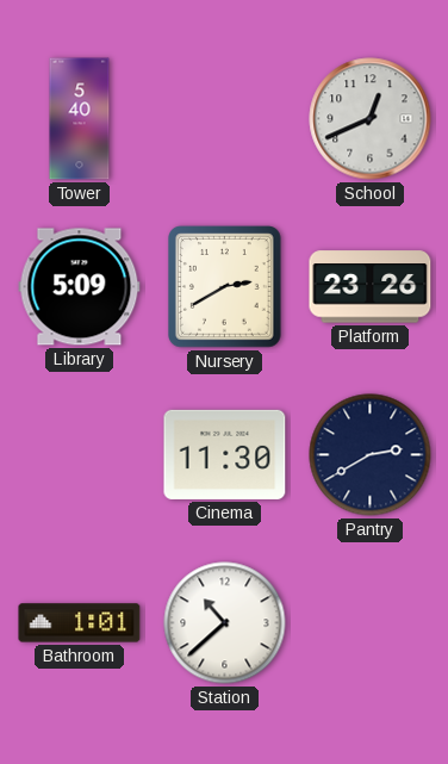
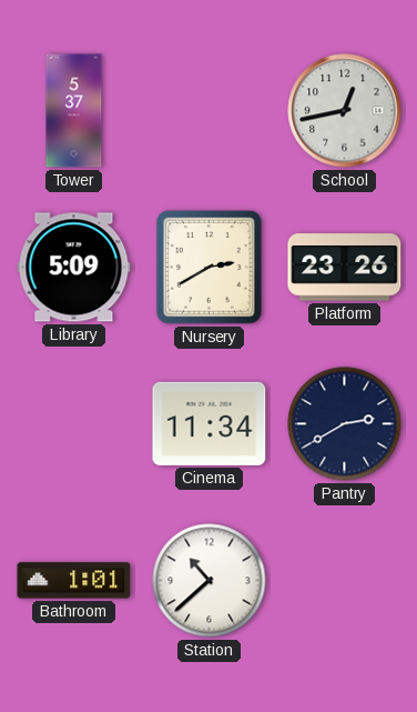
Tower: 5:40 -> 5:37
School: 12:41 -> 12:43
Cinema: 11:30 -> 11:34
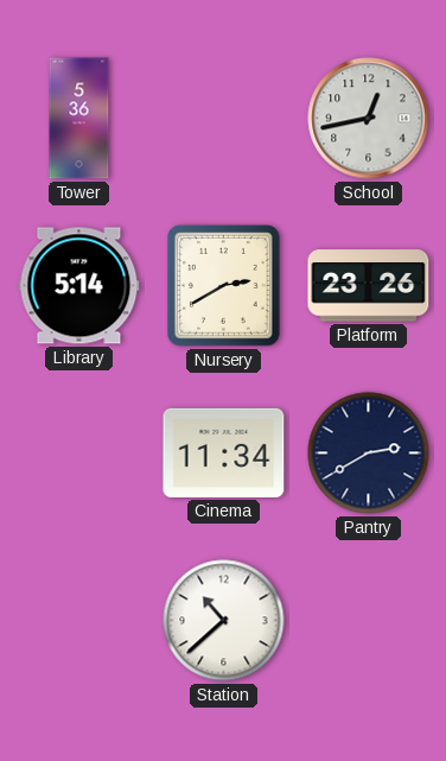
Tower: 5:37 -> 5:36
Library: 5:09 -> 5:14
Bathroom: 1:01 -> none
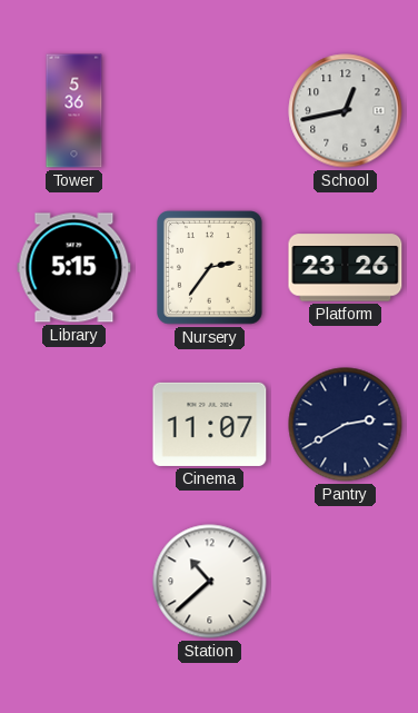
Library: 5:14 -> 5:15
Nursery: 2:40 -> 2:36
Cinema: 11:34 -> 11:07
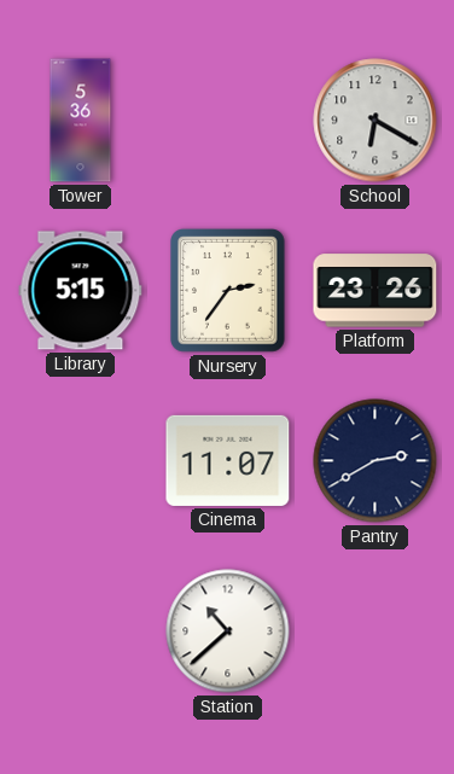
School: 12:43 -> 6:20
